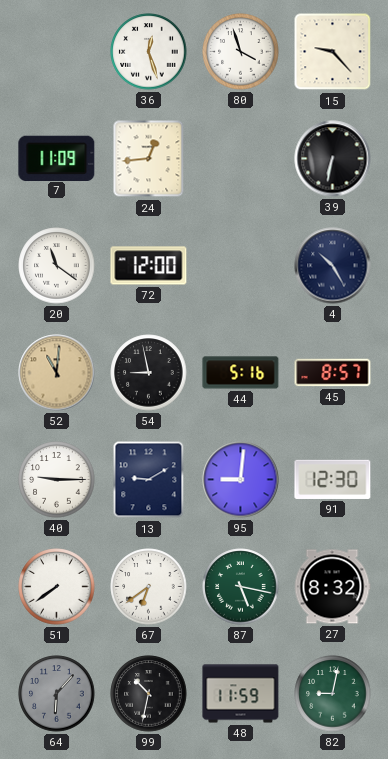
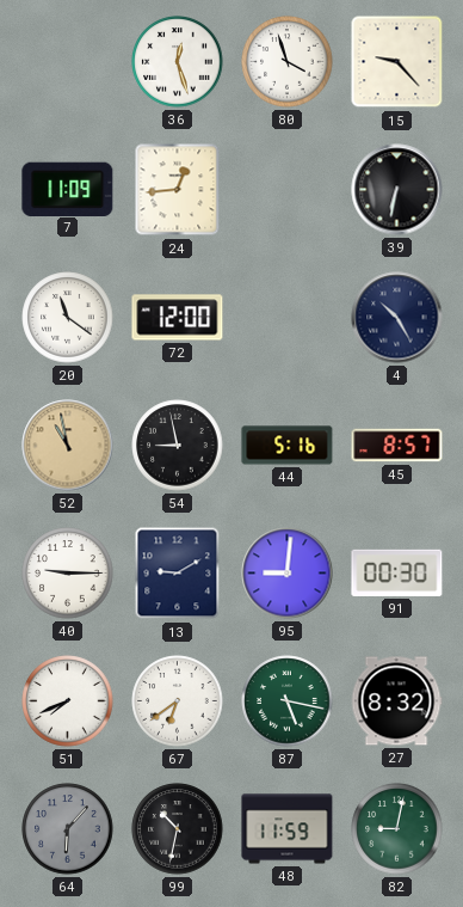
52: 11:01 -> 10:58
91: 12:30 -> 00:30
51: 7:39 -> 7:41
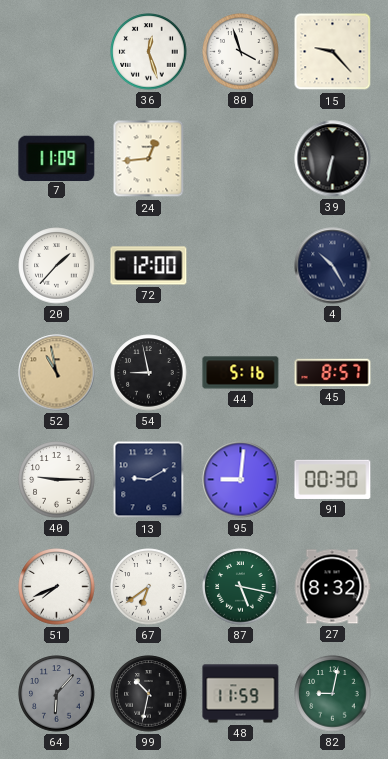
20: 11:21 -> 1:37
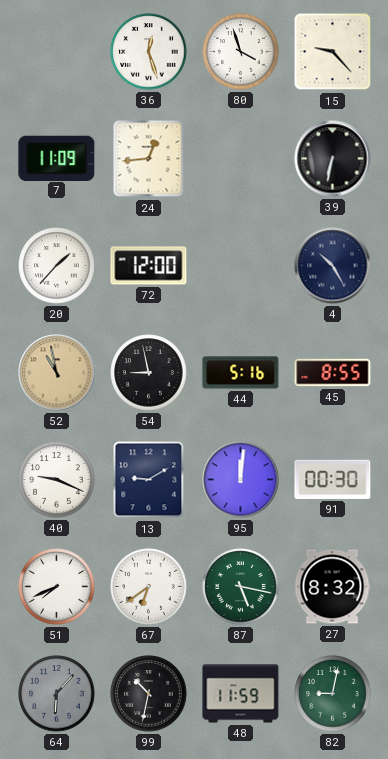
45: 8:57 -> 8:55
40: 9:15 -> 9:19
95: 9:01 -> 12:01
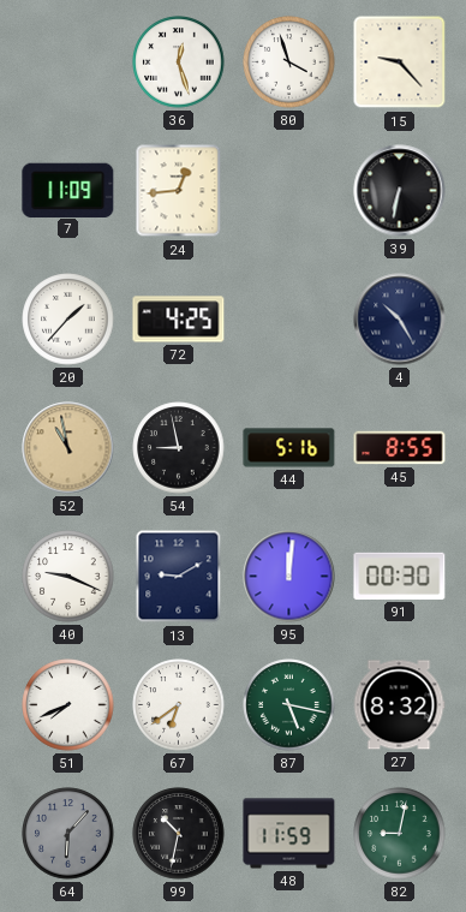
72: 12:00 -> 4:25
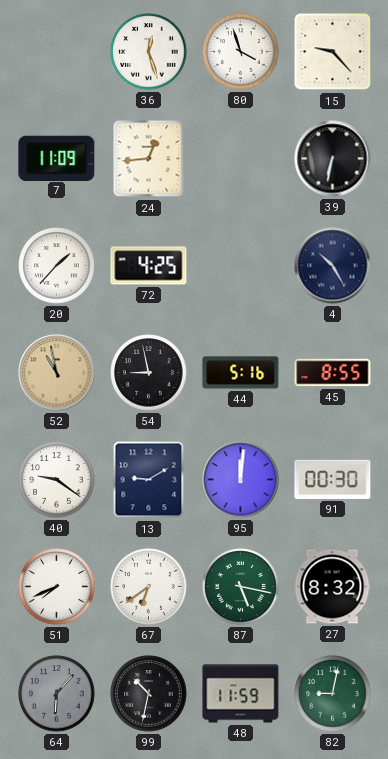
40: 9:19 -> 9:21
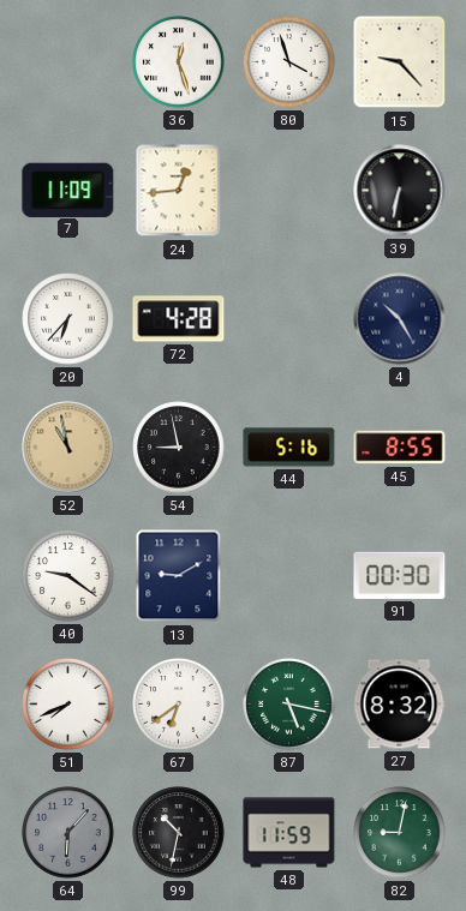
20: 1:37 -> 6:37
72: 4:25 -> 4:28
95: 12:01 -> none
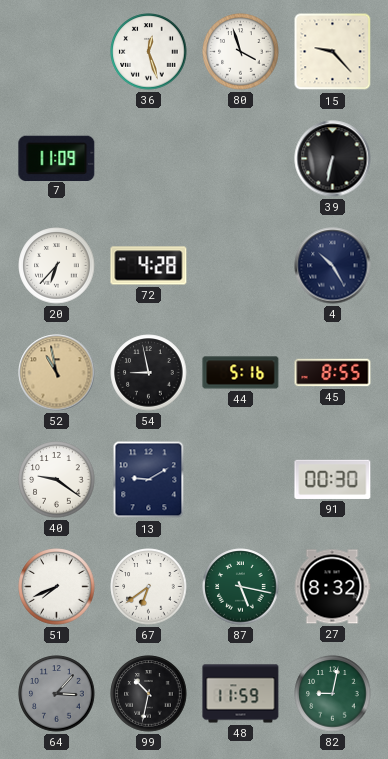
24: 12:44 -> none
64: 6:07 -> 3:07
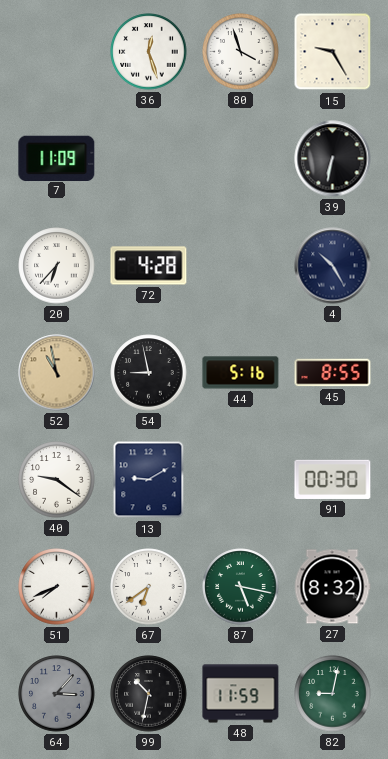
15: 9:23 -> 9:25
